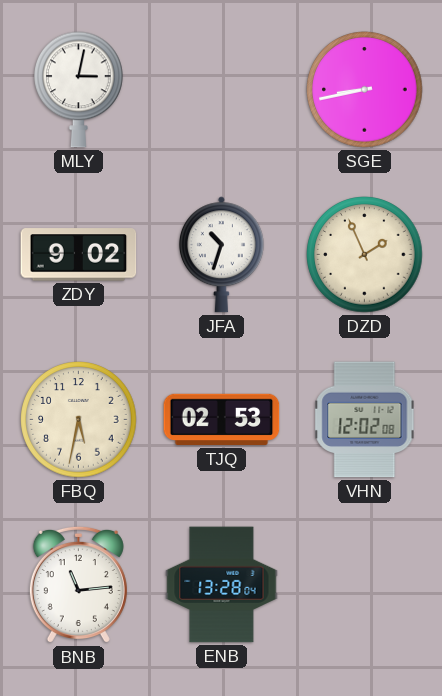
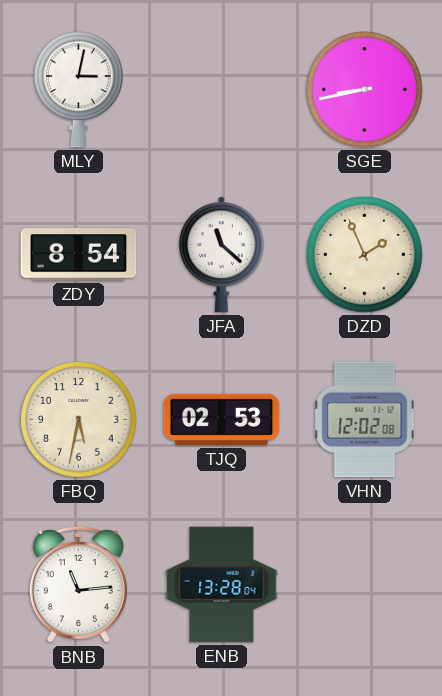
ZDY: 9:02 -> 8:54
JFA: 10:33 -> 11:22
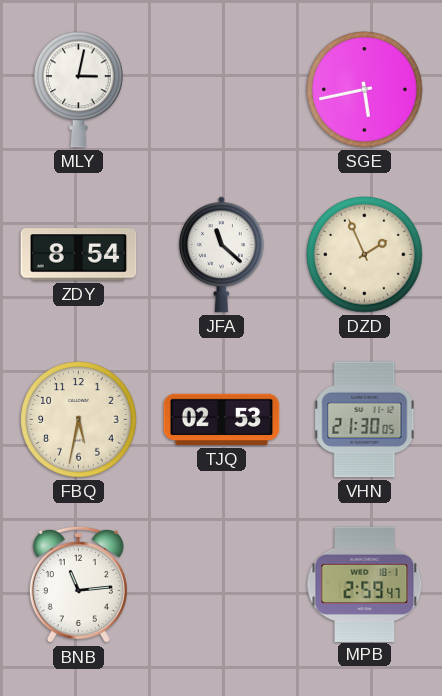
SGE: 8:43 -> 5:43
VHN: 12:02 -> 21:30
ENB: 13:28 -> none
MPB: none -> 2:59
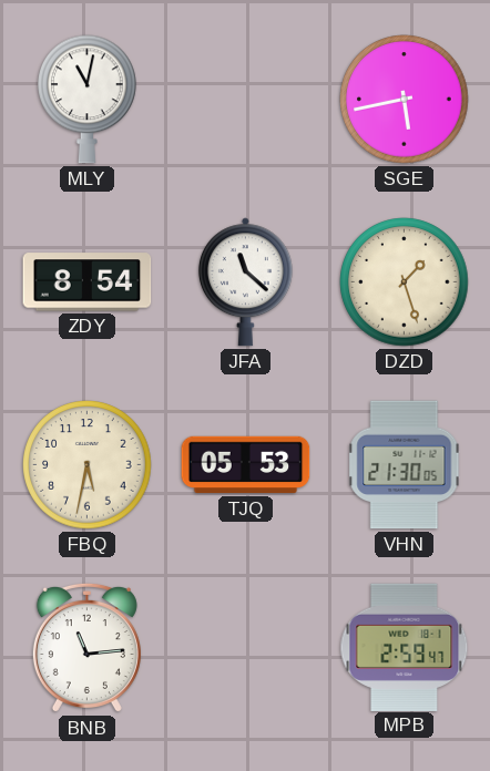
MLY: 3:02 -> 11:02
DZD: 1:56 -> 1:27
TJQ: 02:53 -> 05:53
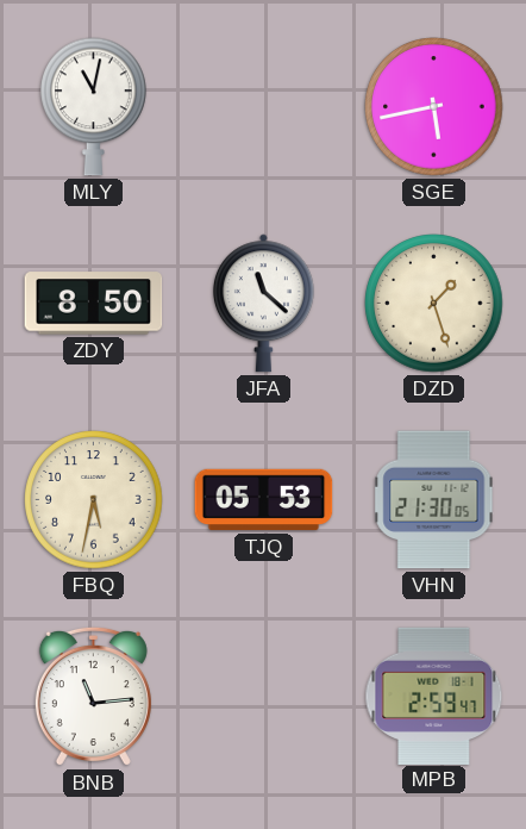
ZDY: 8:54 -> 8:50
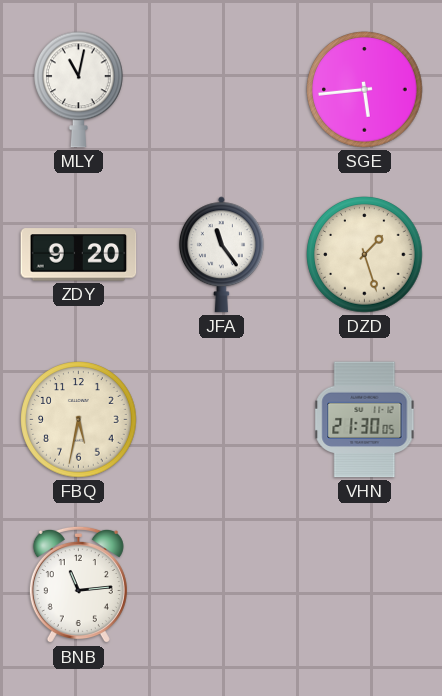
SGE: 5:43 -> 5:44
ZDY: 8:50 -> 9:20
JFA: 11:22 -> 11:24
TJQ: 05:53 -> none
MPB: 2:59 -> none
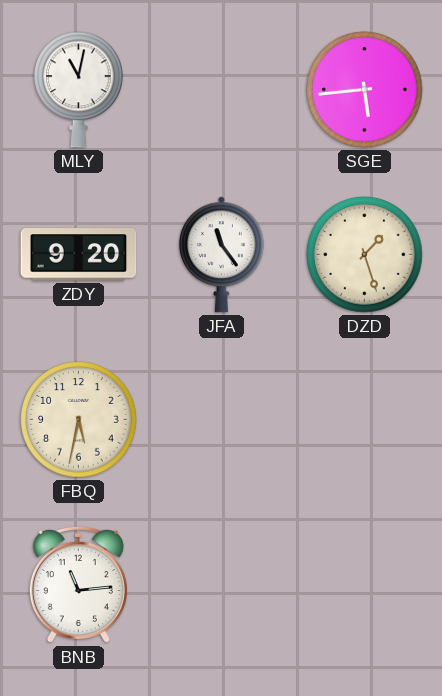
VHN: 21:30 -> none
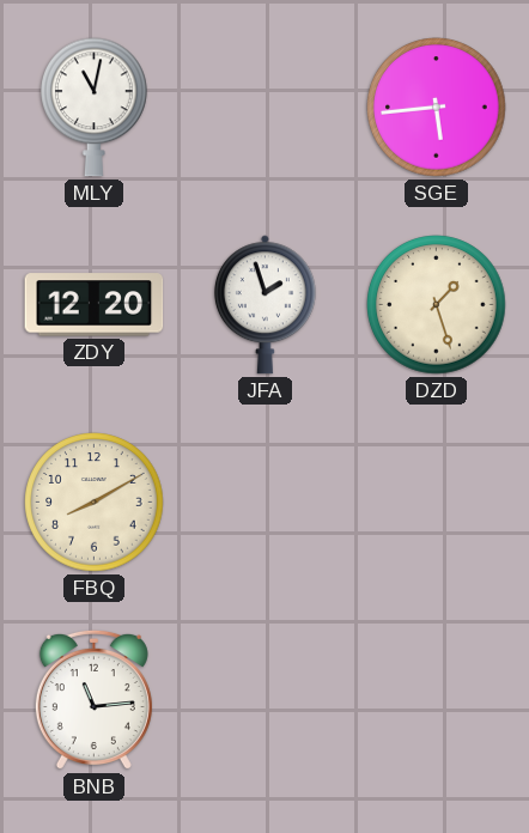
ZDY: 9:20 -> 12:20
JFA: 11:24 -> 1:57
FBQ: 5:32 -> 8:10
